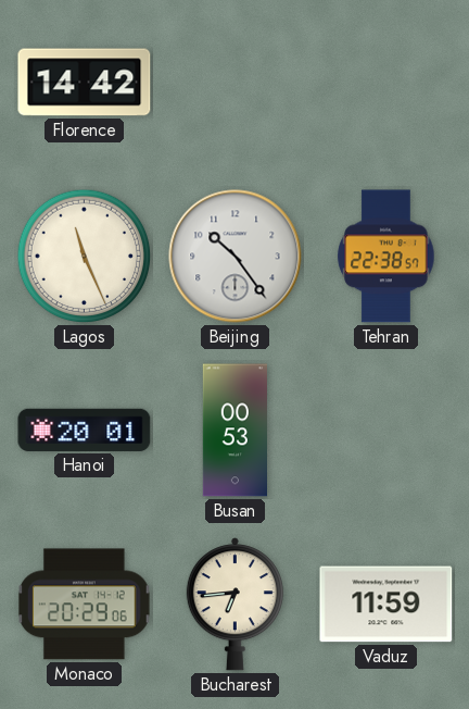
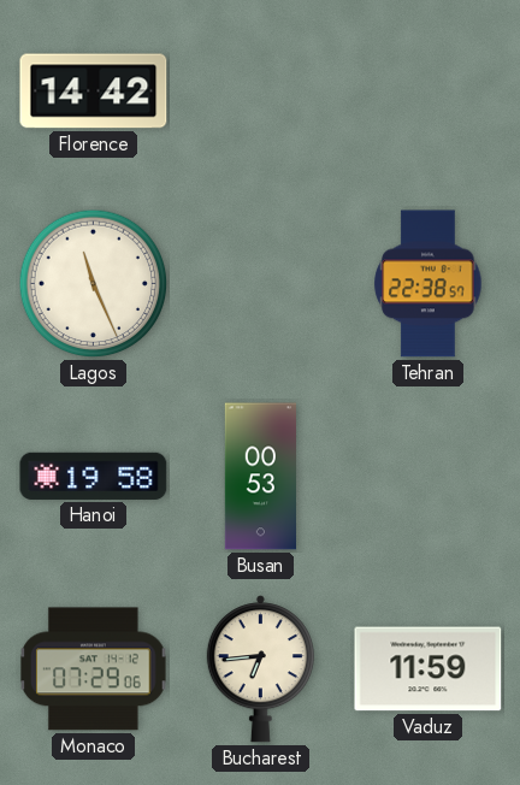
Beijing: 10:24 -> none
Hanoi: 20:01 -> 19:58
Monaco: 20:29 -> 07:29
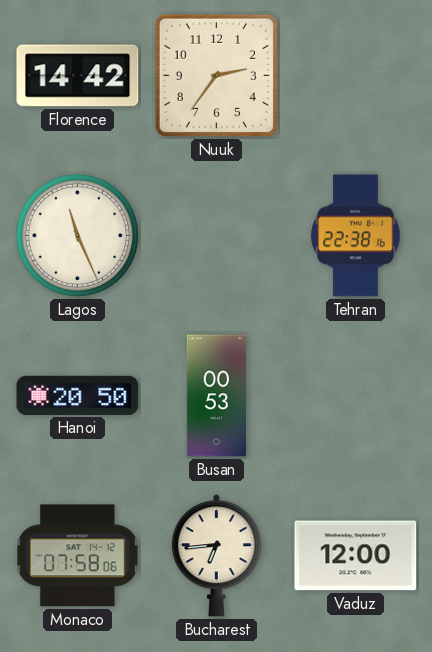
Nuuk: none -> 2:36
Tehran: 22:38:57 -> 22:38:16
Hanoi: 19:58 -> 20:50
Monaco: 07:29 -> 07:58
Vaduz: 11:59 -> 12:00
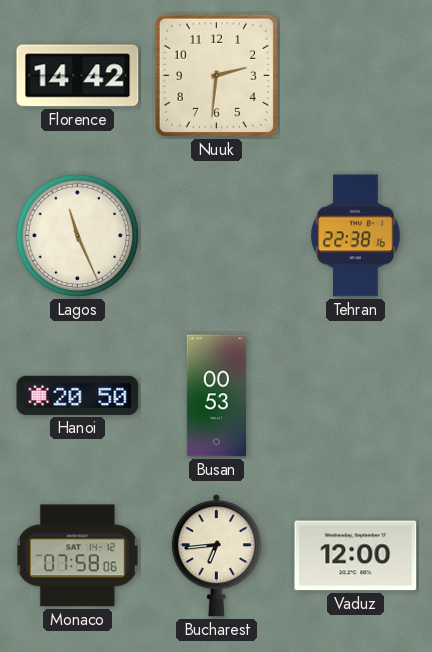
Nuuk: 2:36 -> 2:31
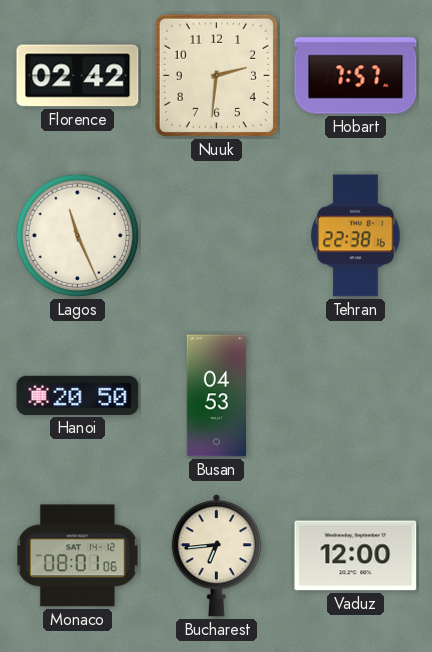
Florence: 14:42 -> 02:42
Hobart: none -> 7:57
Busan: 00:53 -> 04:53
Monaco: 07:58 -> 08:01
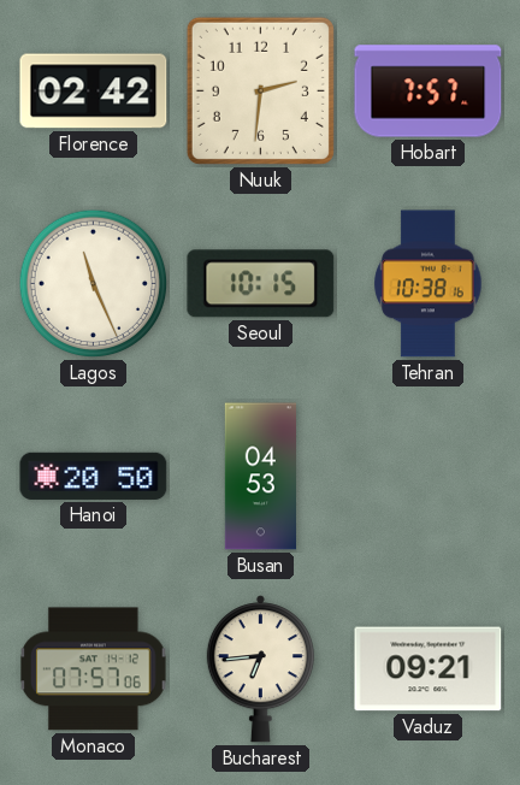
Seoul: none -> 10:15
Tehran: 22:38 -> 10:38
Monaco: 08:01 -> 07:57
Vaduz: 12:00 -> 09:21
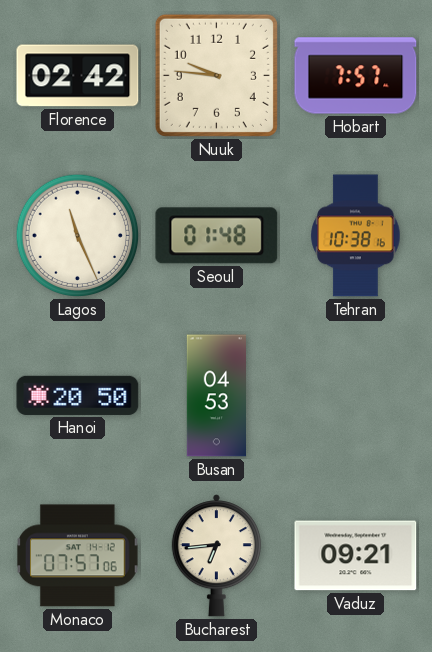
Nuuk: 2:31 -> 9:46
Seoul: 10:15 -> 01:48
